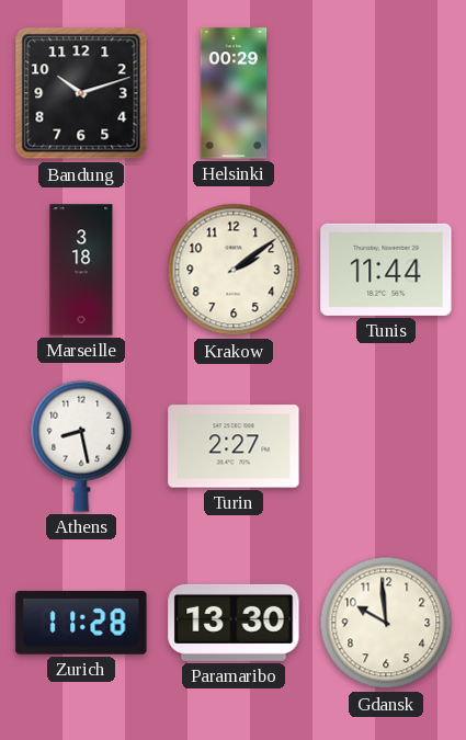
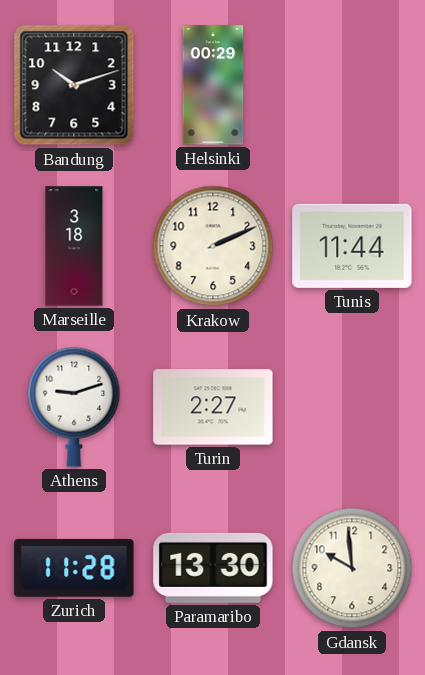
Krakow: 2:09 -> 2:11
Athens: 8:28 -> 9:12
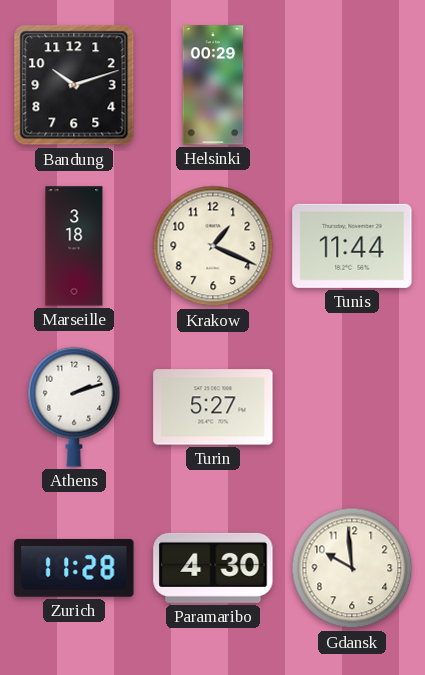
Krakow: 2:11 -> 1:19
Athens: 9:12 -> 2:12
Turin: 2:27 -> 5:27
Paramaribo: 13:30 -> 4:30
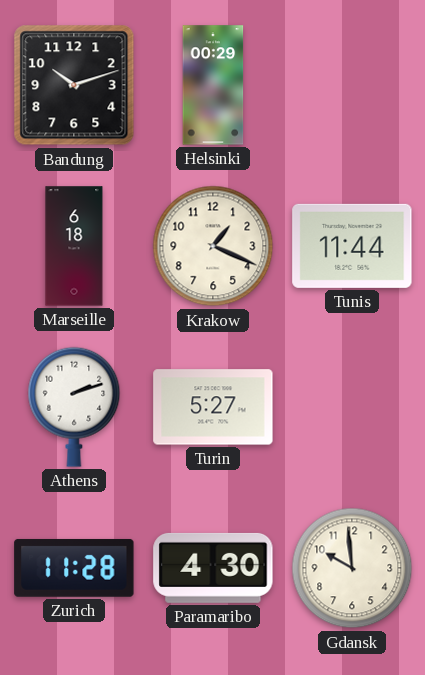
Marseille: 3:18 -> 6:18
